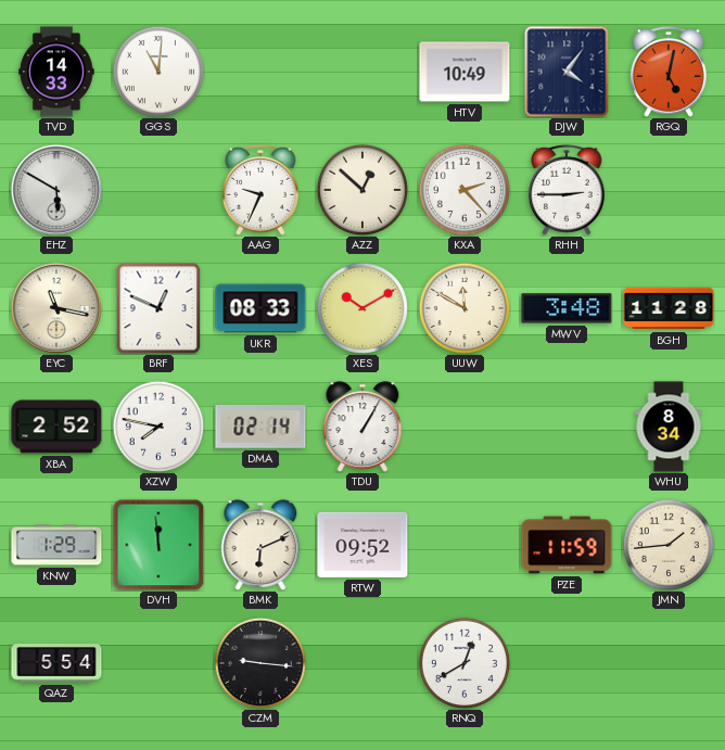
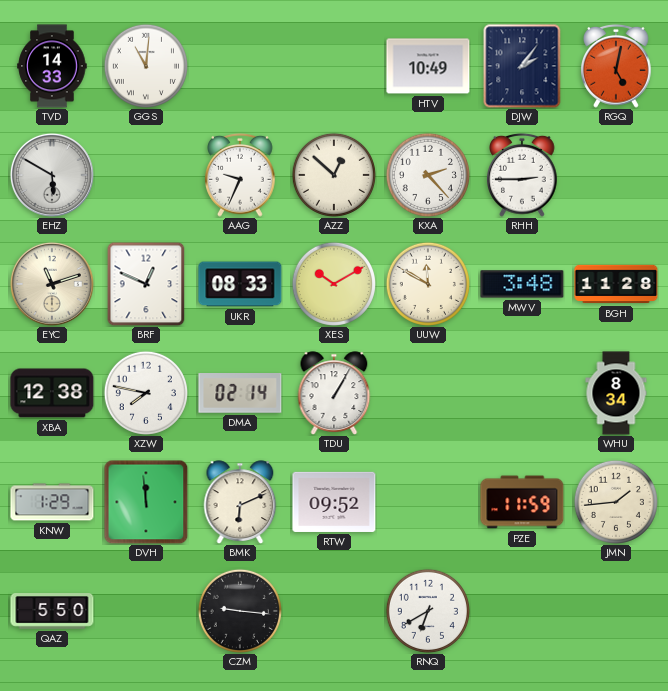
DJW: 4:06 -> 2:06
EYC: 11:17 -> 11:12
XBA: 2:52 -> 12:38
QAZ: 5:54 -> 5:50
RNQ: 12:40 -> 6:40
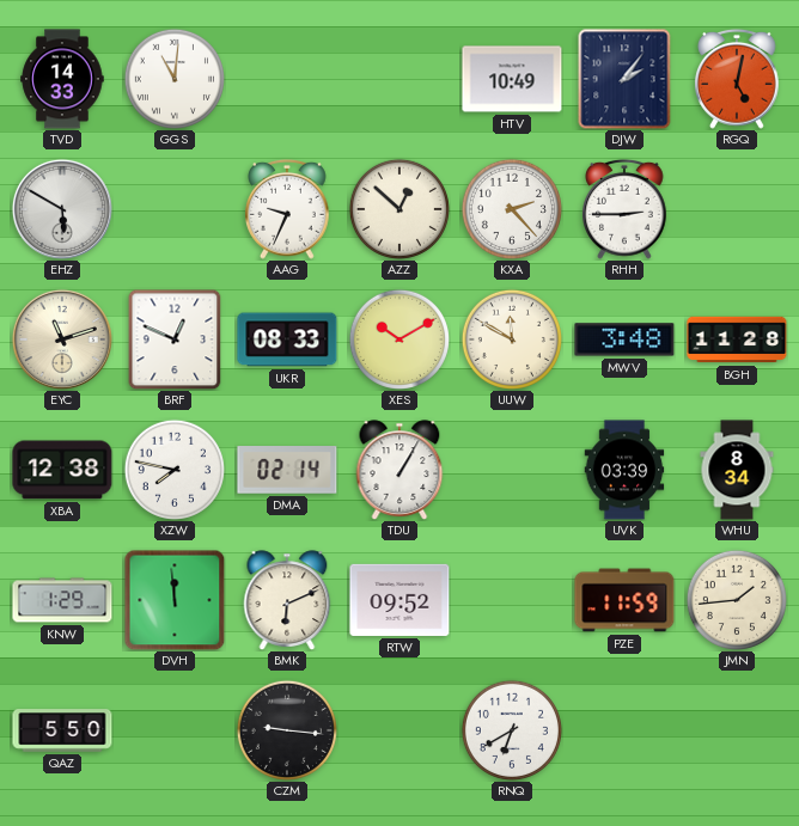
UVK: none -> 03:39
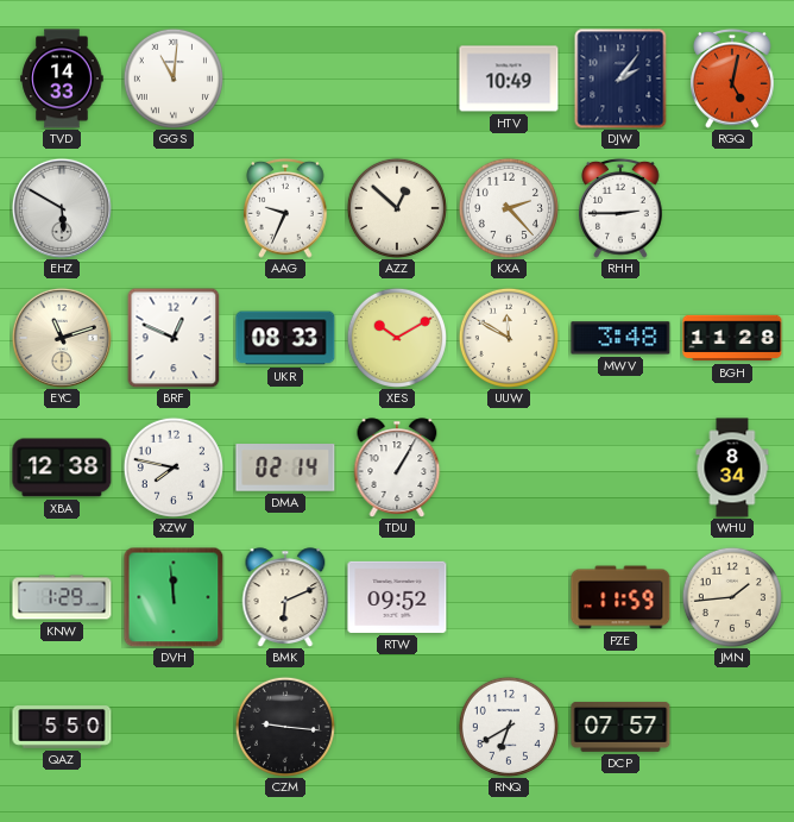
UVK: 03:39 -> none
DCP: none -> 07:57
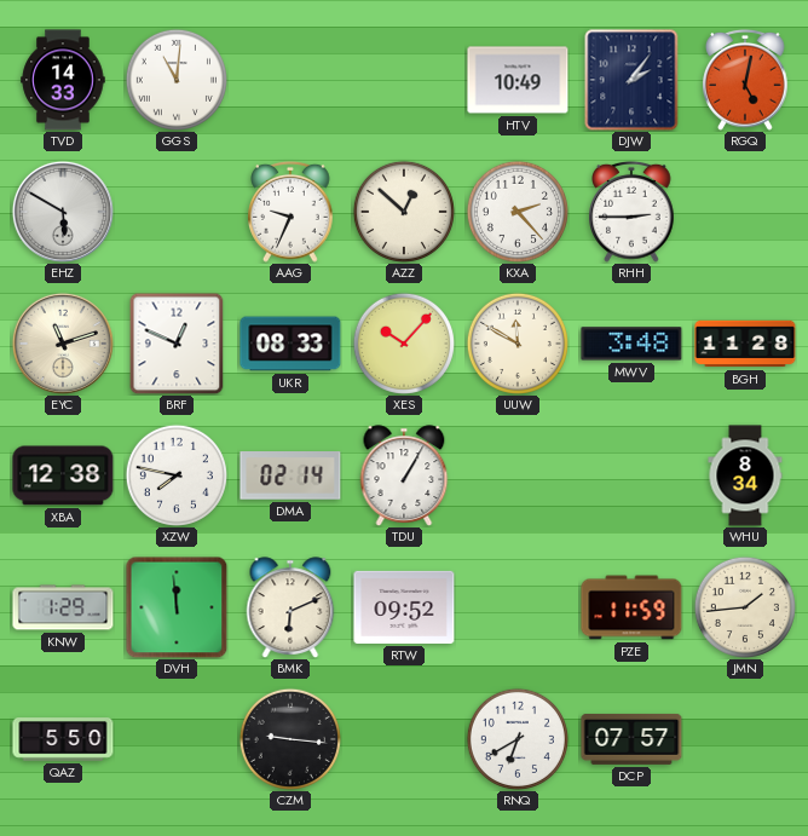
XES: 10:10 -> 10:07
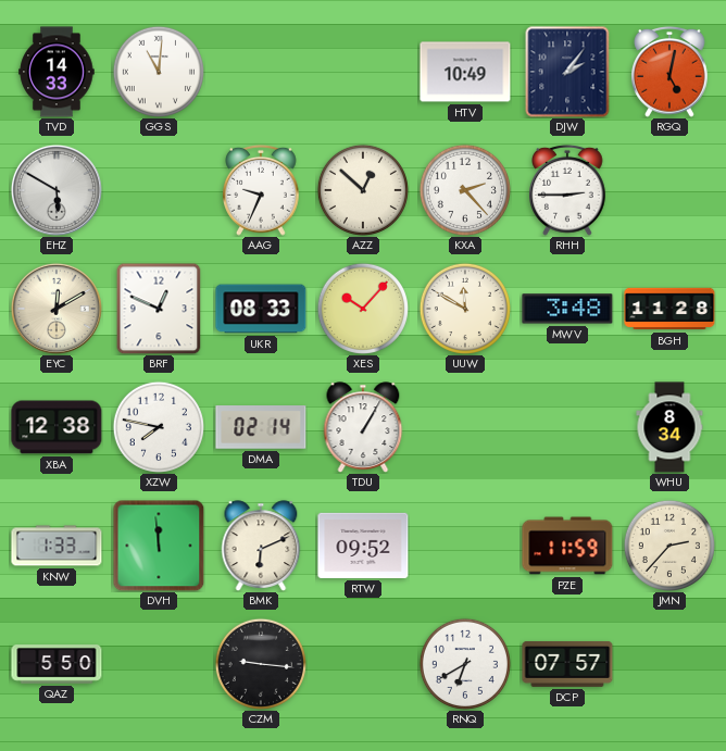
EYC: 11:12 -> 12:10
KNW: 1:29 -> 1:33
JMN: 1:44 -> 2:37
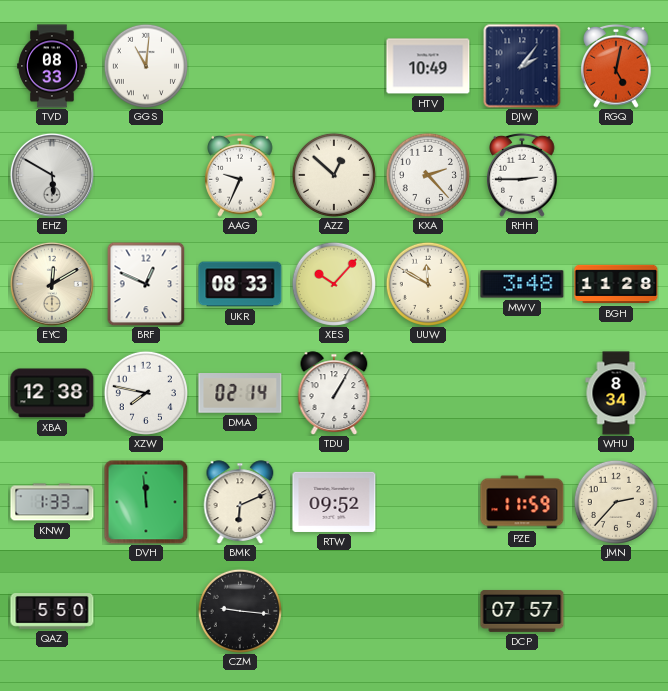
TVD: 14:33 -> 08:33
RNQ: 6:40 -> none
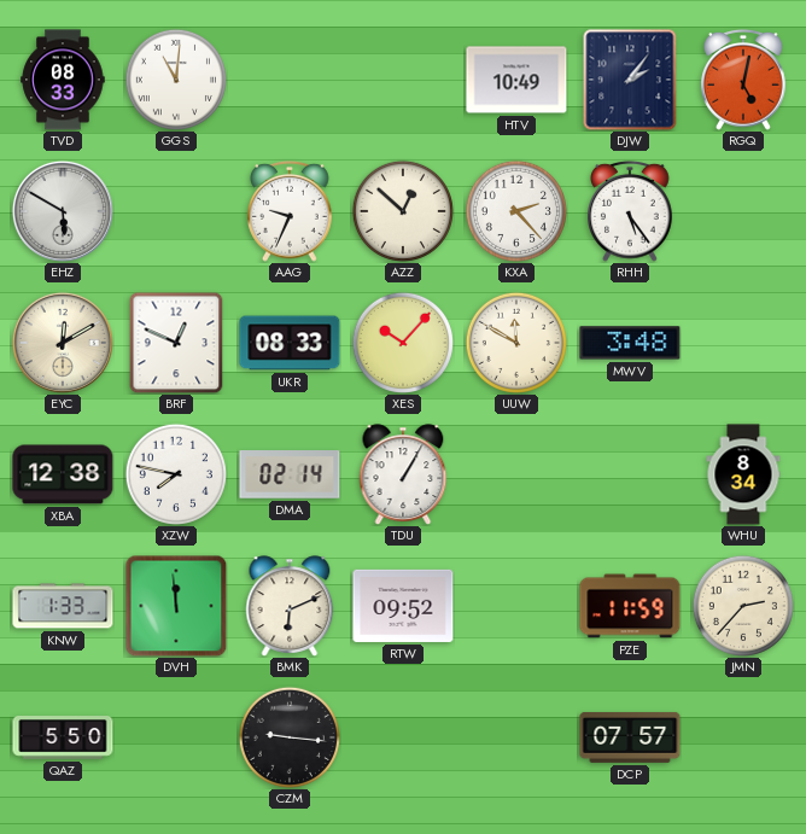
RHH: 2:45 -> 5:24
BGH: 11:28 -> none
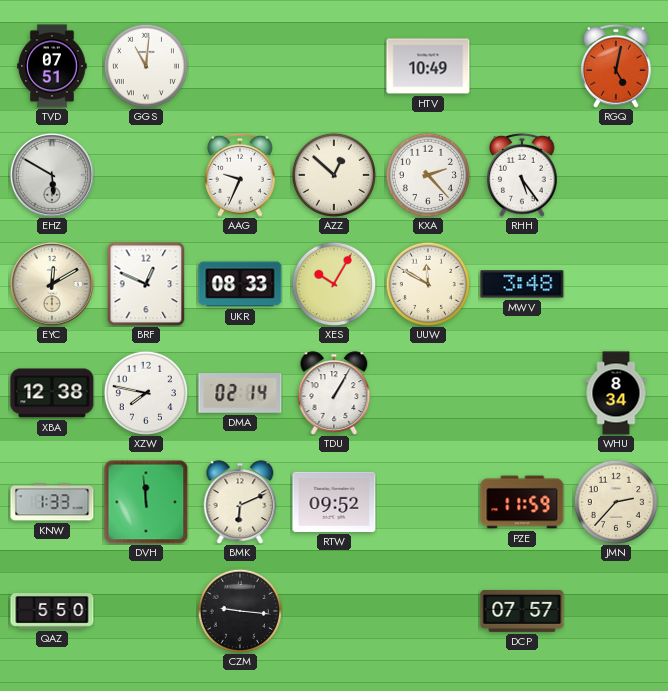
TVD: 08:33 -> 07:51
DJW: 2:06 -> none
XES: 10:07 -> 10:05
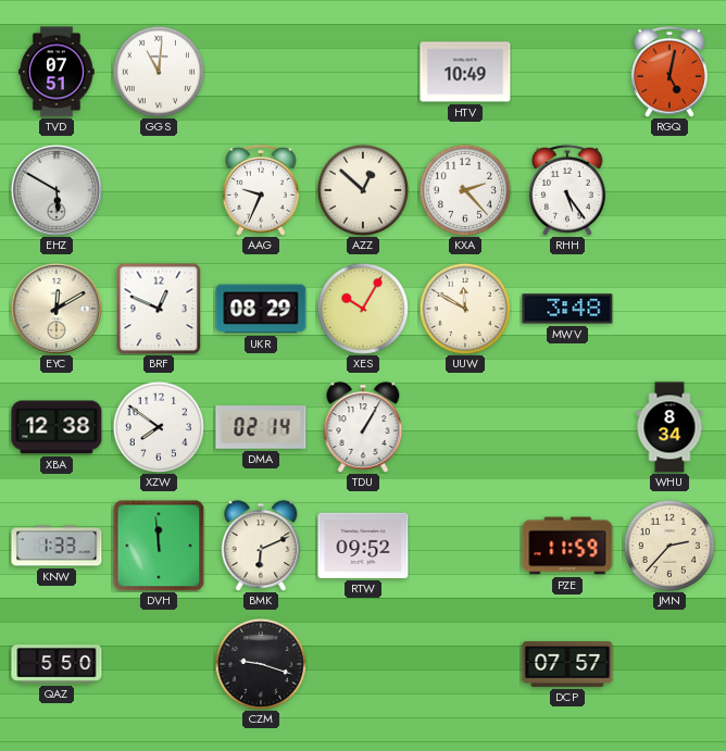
UKR: 08:33 -> 08:29
XZW: 7:47 -> 7:51
CZM: 9:16 -> 9:18
